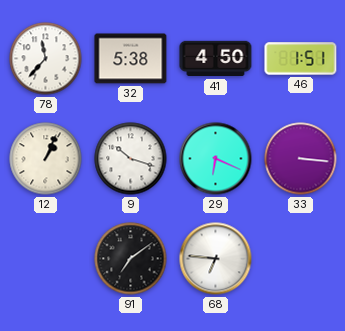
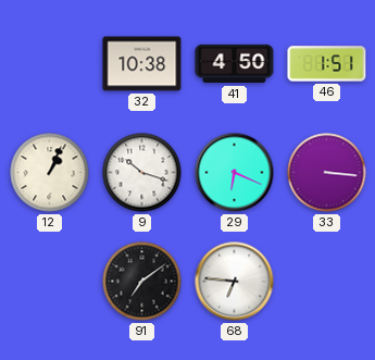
78: 11:37 -> none
32: 5:38 -> 10:38
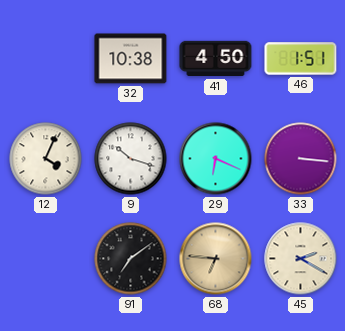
12: 1:04 -> 4:04
68 dial: white -> champagne
45: none -> 2:20
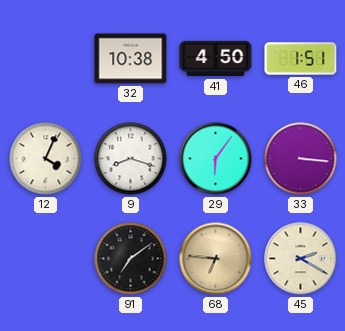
9: 10:18 -> 8:18
29: 6:19 -> 6:06
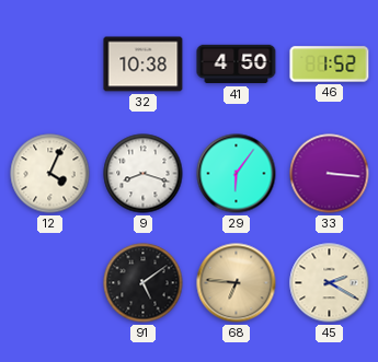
46: 1:51 -> 1:52
91: 7:09 -> 5:09
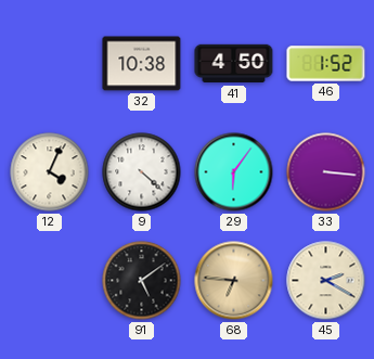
9: 8:18 -> 4:22
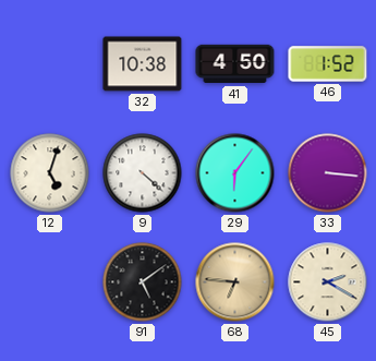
12: 4:04 -> 5:03
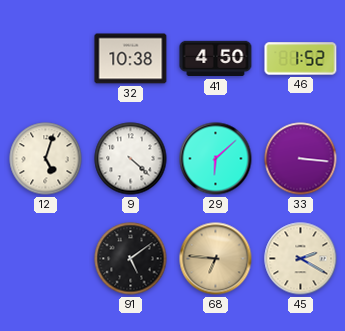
29: 6:06 -> 6:08
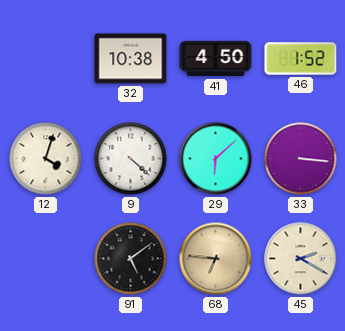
12: 5:03 -> 4:03
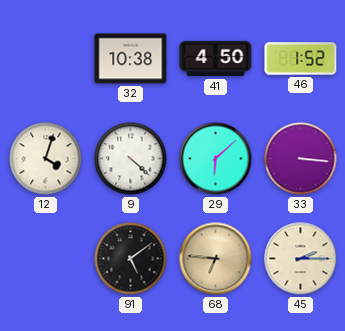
45: 2:20 -> 2:15
